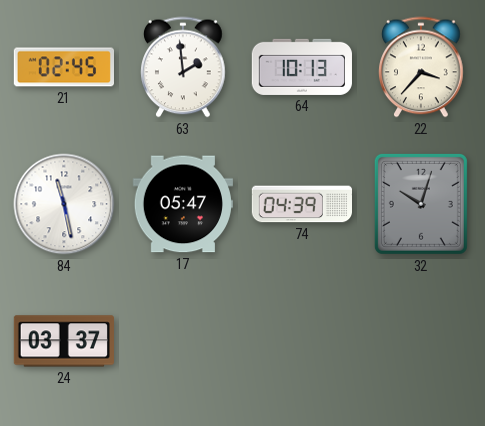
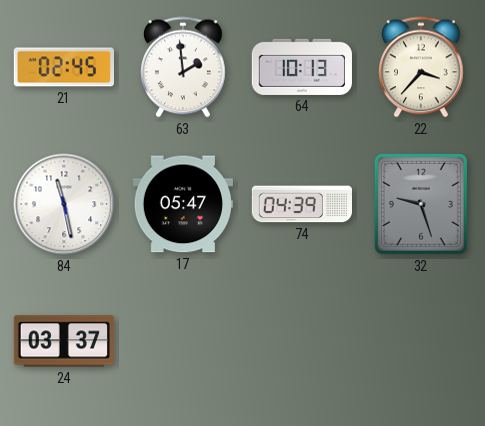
32: 10:03 -> 9:27
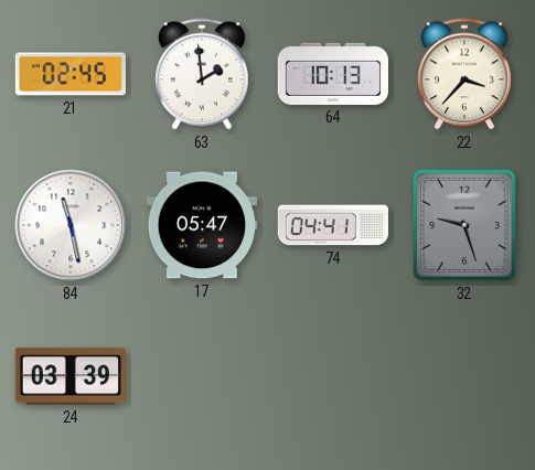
74: 04:39 -> 04:41
24: 03:37 -> 03:39
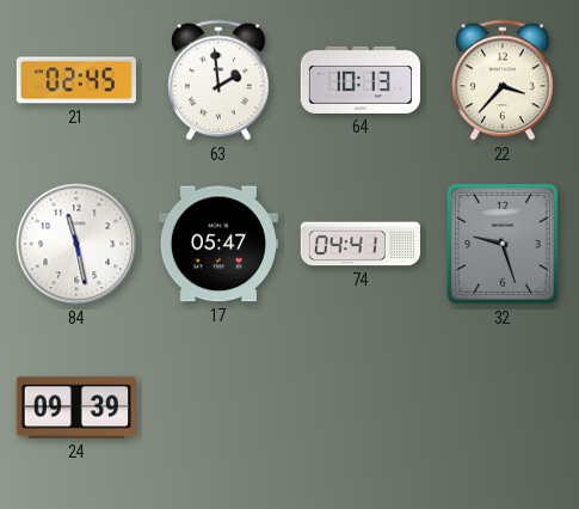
24: 03:39 -> 09:39
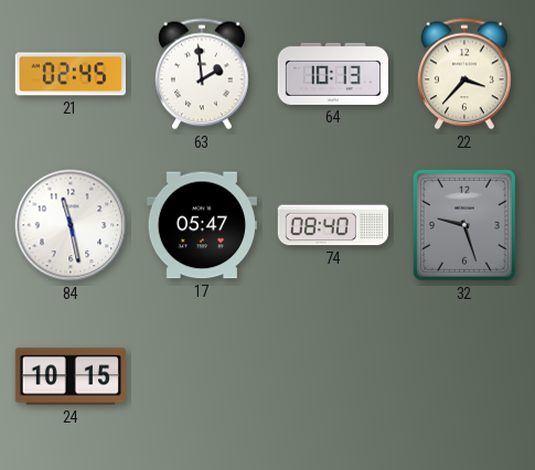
74: 04:41 -> 08:40
24: 09:39 -> 10:15
